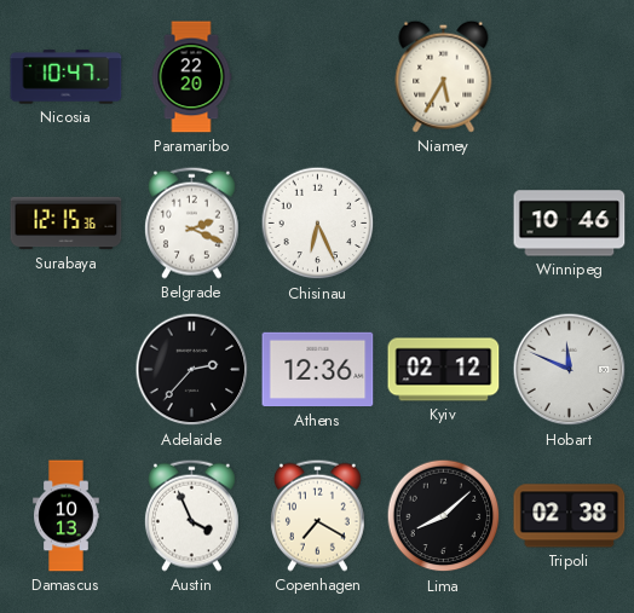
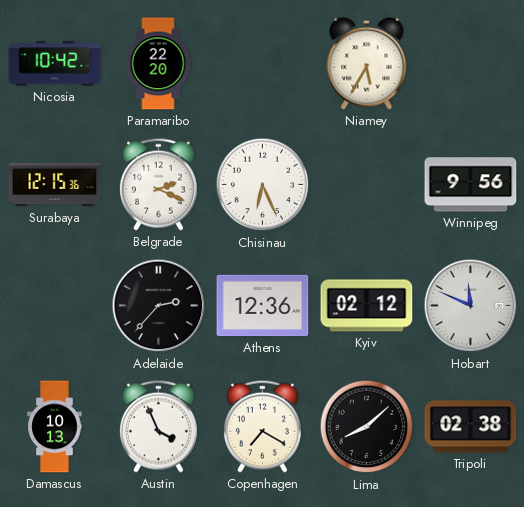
Nicosia: 10:47 -> 10:42
Winnipeg: 10:46 -> 9:56
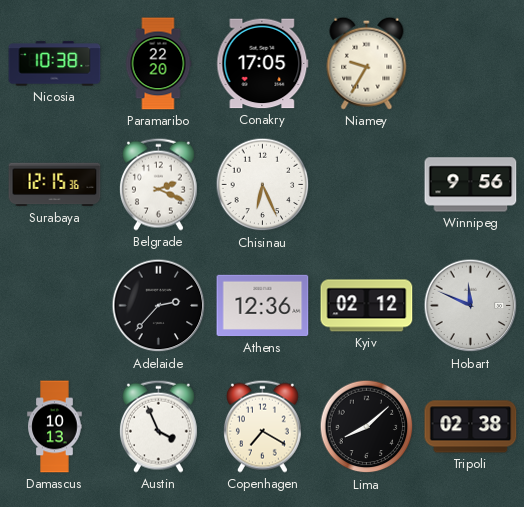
Nicosia: 10:42 -> 10:38
Conakry: none -> 17:05
Niamey: 5:35 -> 9:35
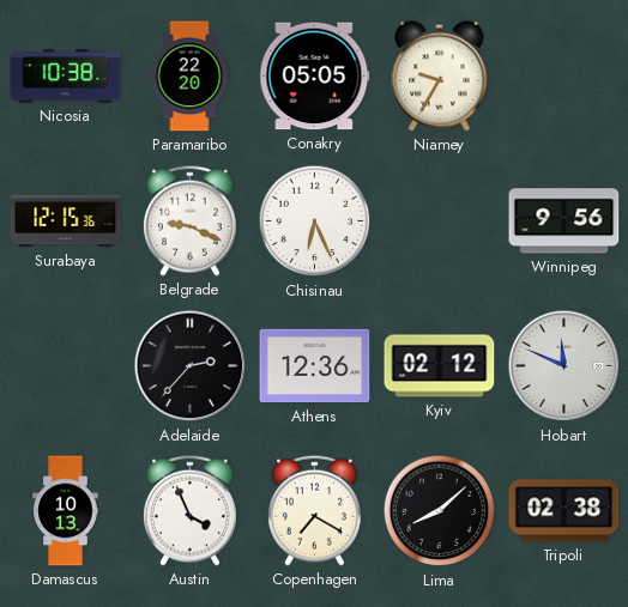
Conakry: 17:05 -> 05:05
Belgrade: 2:19 -> 9:19
